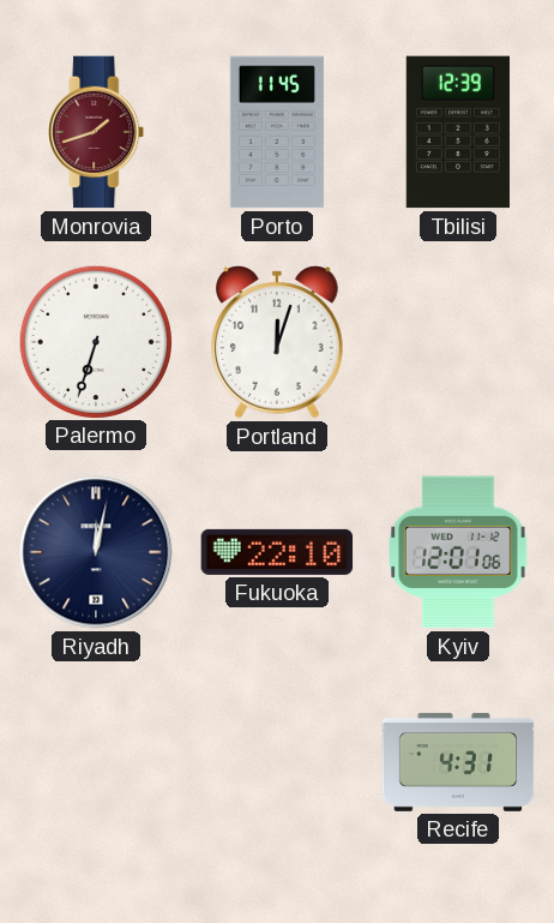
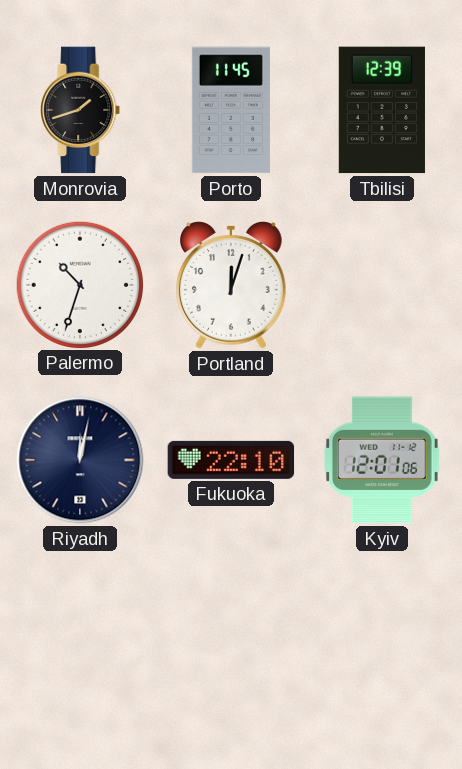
Monrovia dial: burgundy -> black
Palermo: 6:33 -> 10:33
Recife: 4:31 -> none
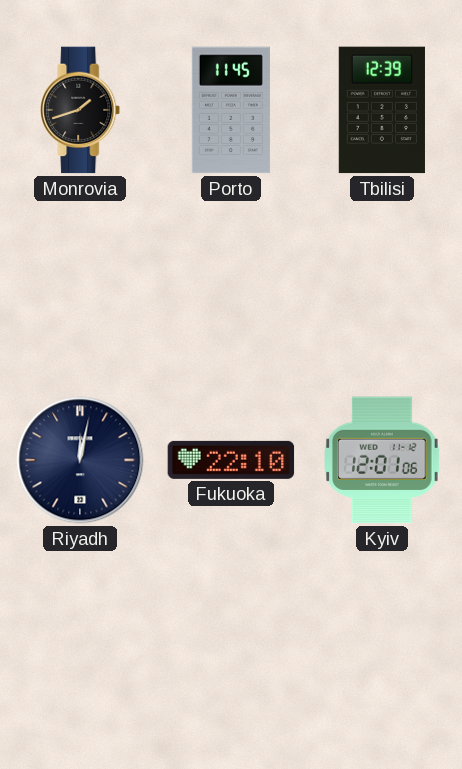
Palermo: 10:33 -> none
Portland: 12:03 -> none
